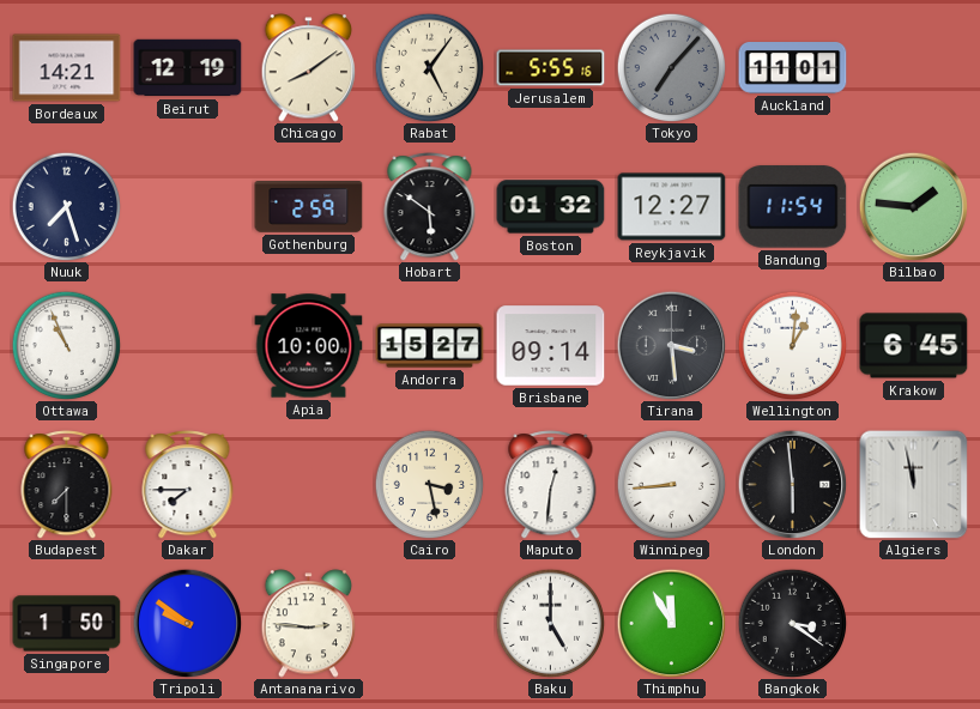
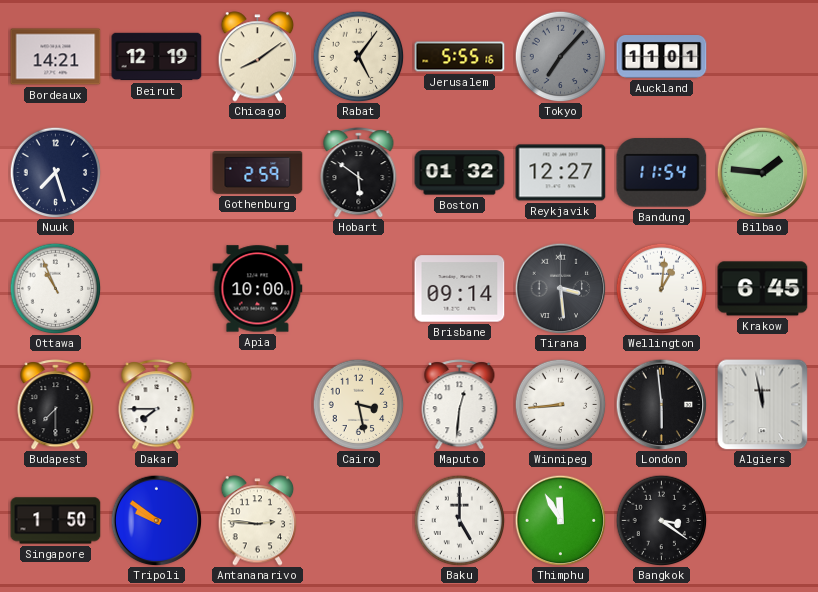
Andorra: 15:27 -> none
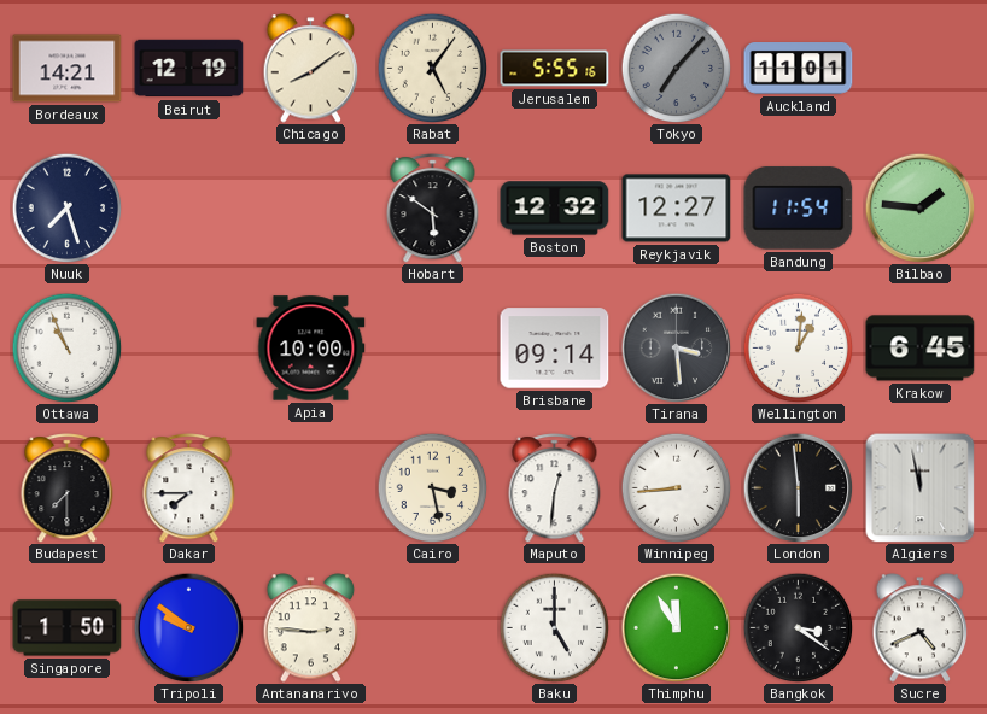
Gothenburg: 2:59 -> none
Boston: 01:32 -> 12:32
Sucre: none -> 4:41
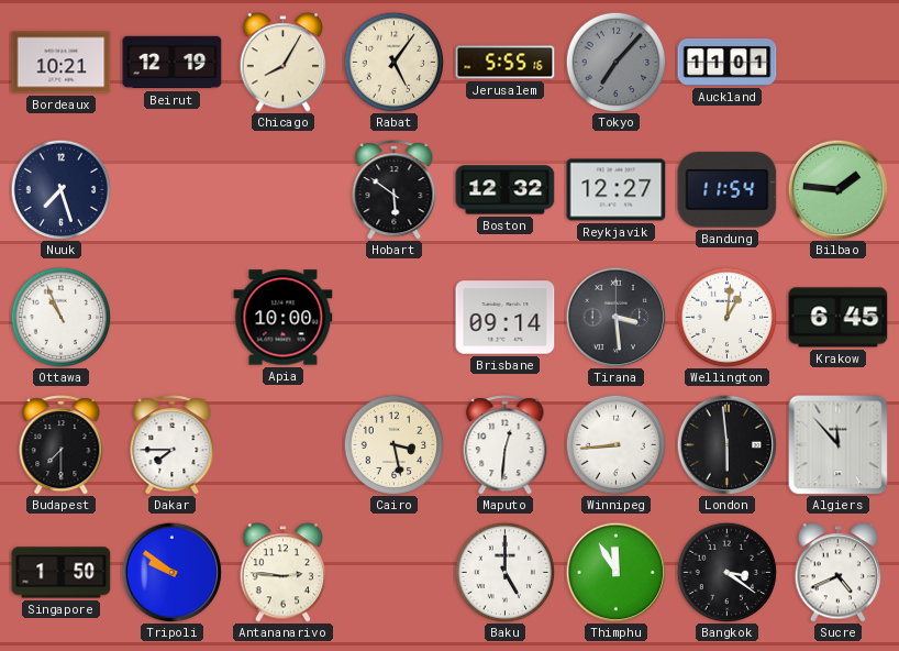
Bordeaux: 14:21 -> 10:21
Chicago: 8:09 -> 8:05
Algiers: 11:58 -> 11:53
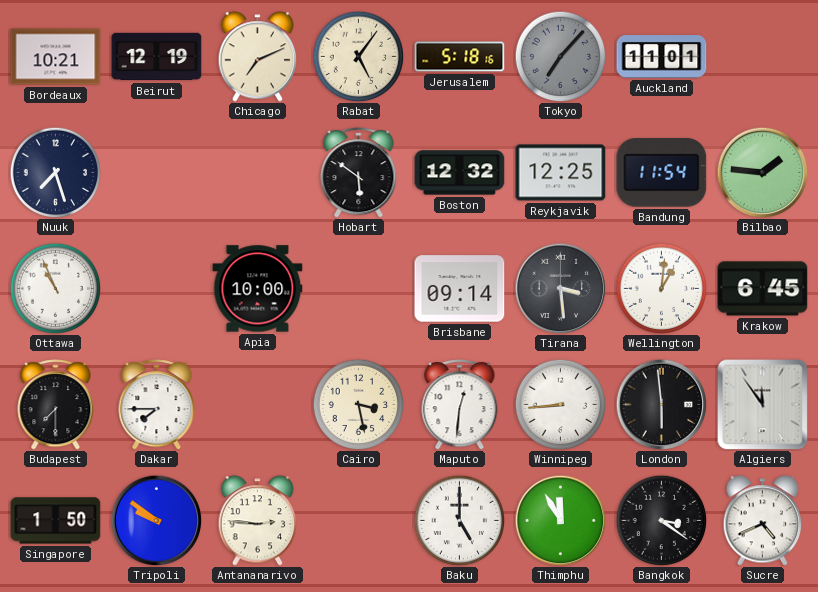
Chicago: 8:05 -> 7:11
Jerusalem: 5:55 -> 5:18
Reykjavik: 12:27 -> 12:25
Algiers: 11:53 -> 11:54
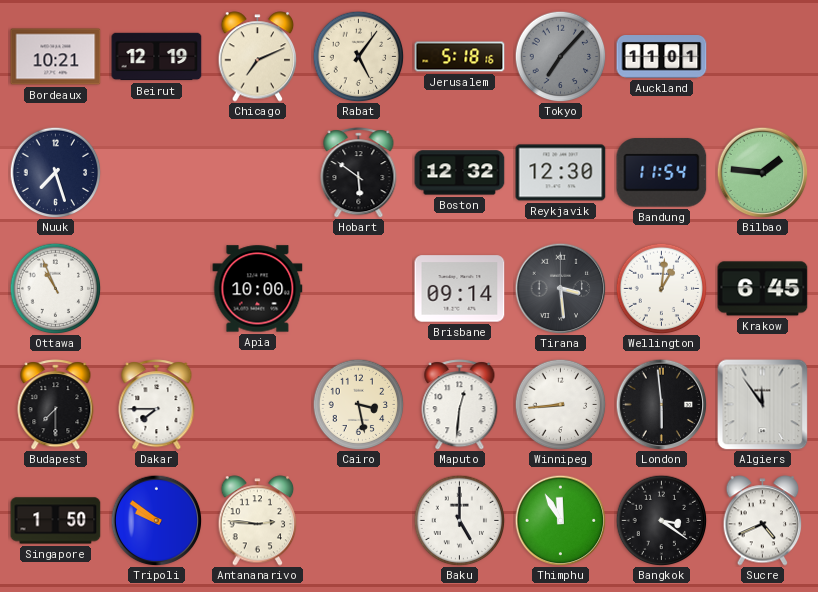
Reykjavik: 12:25 -> 12:30
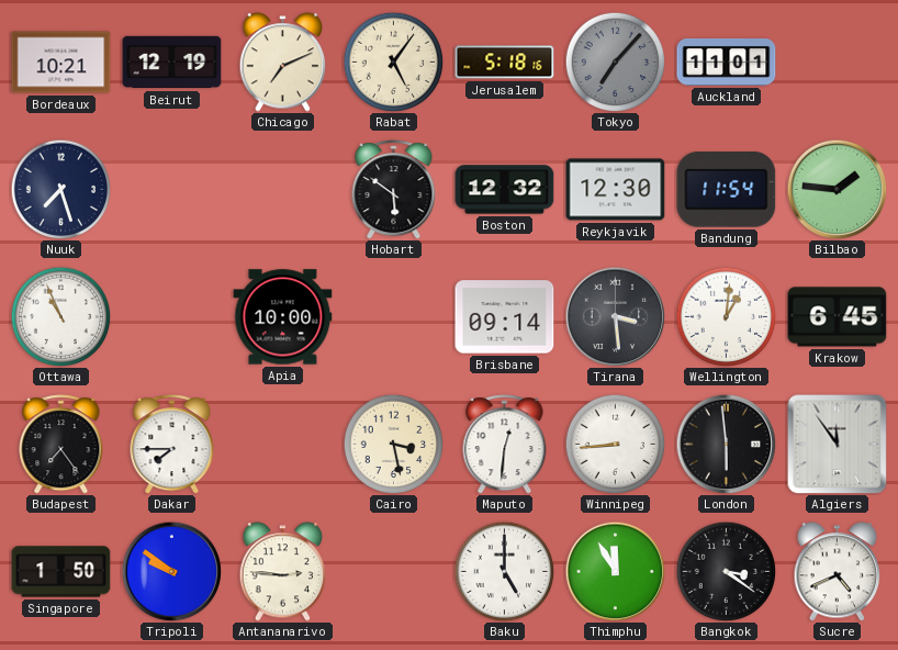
Budapest: 7:30 -> 7:24
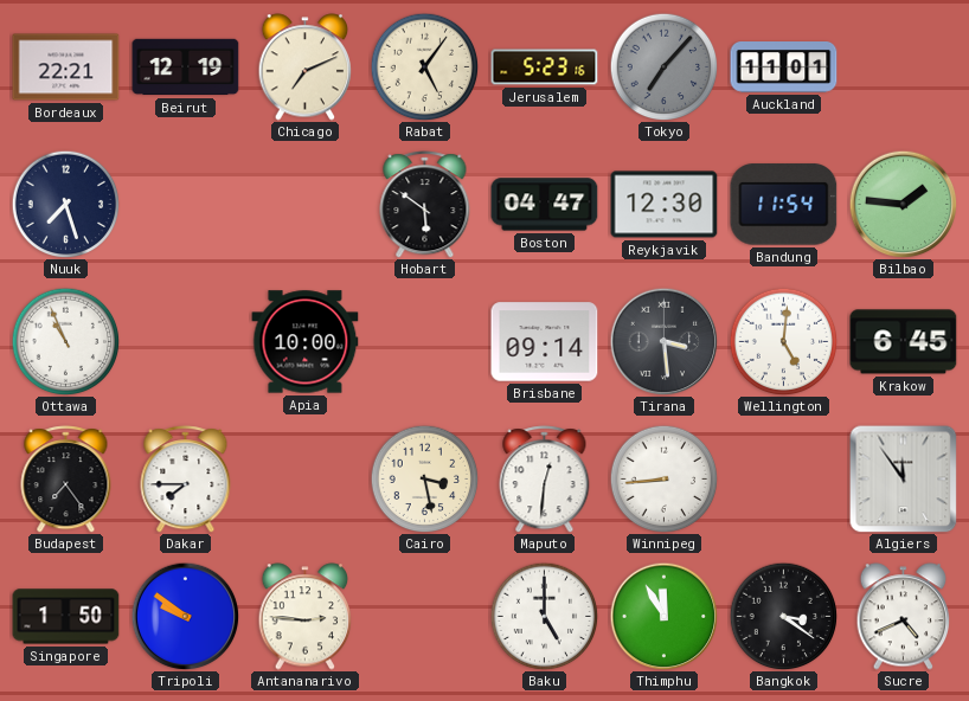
Bordeaux: 10:21 -> 22:21
Jerusalem: 5:18 -> 5:23
Boston: 12:32 -> 04:47
Wellington: 1:01 -> 5:01
London: 5:59 -> none
